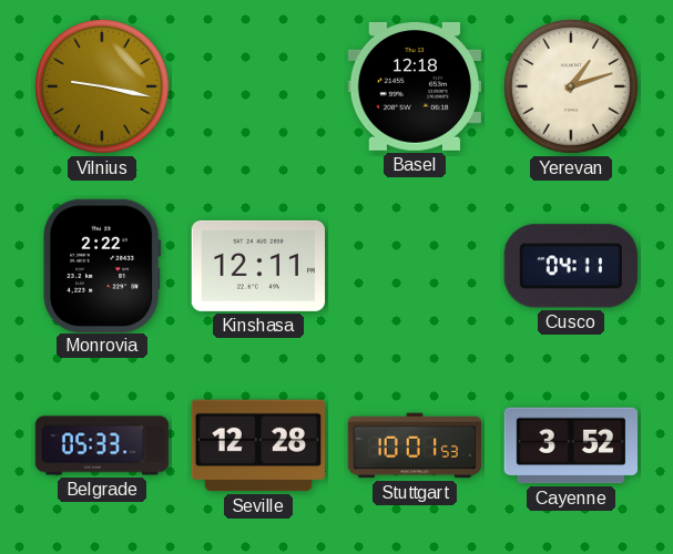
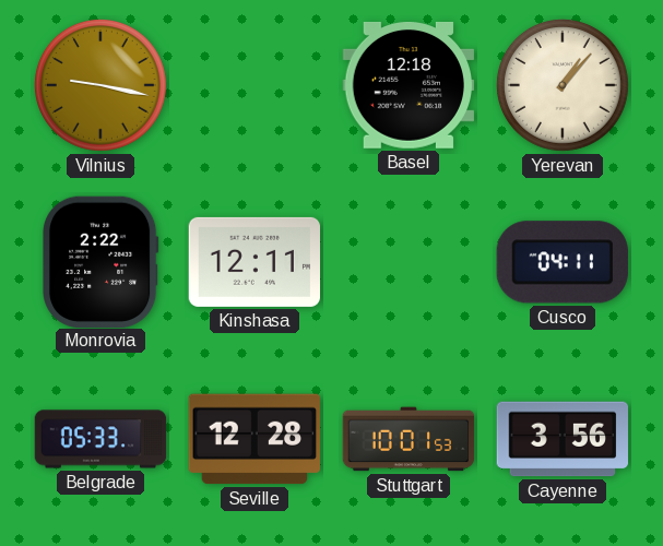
Yerevan: 1:12 -> 1:07
Cayenne: 3:52 -> 3:56
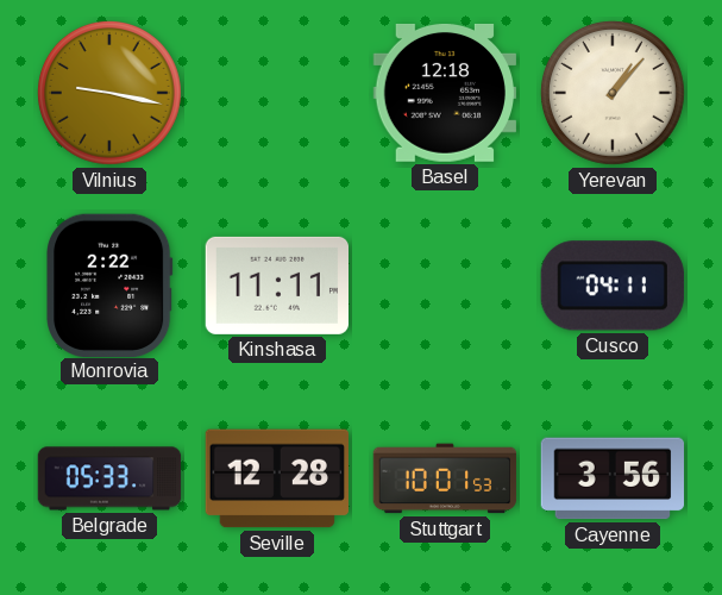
Kinshasa: 12:11 -> 11:11
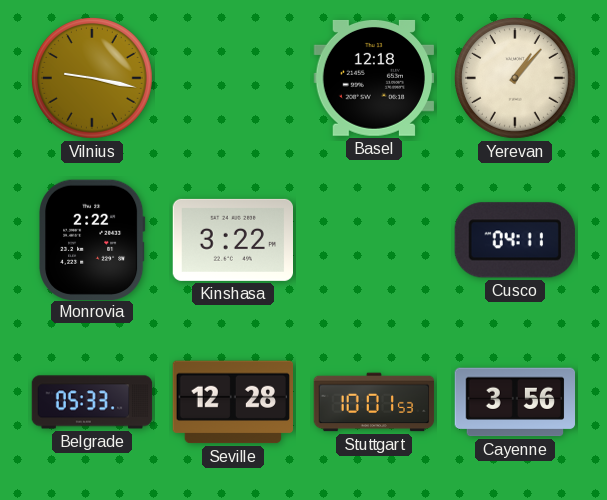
Kinshasa: 11:11 -> 3:22
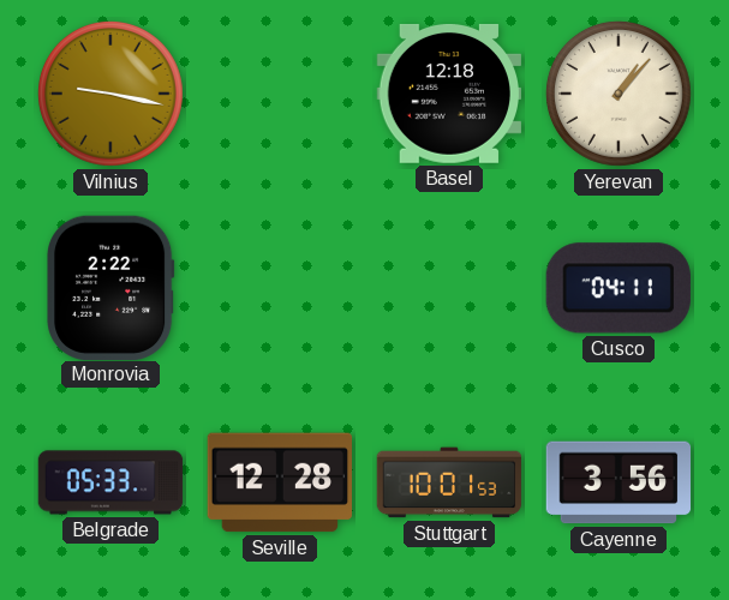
Kinshasa: 3:22 -> none
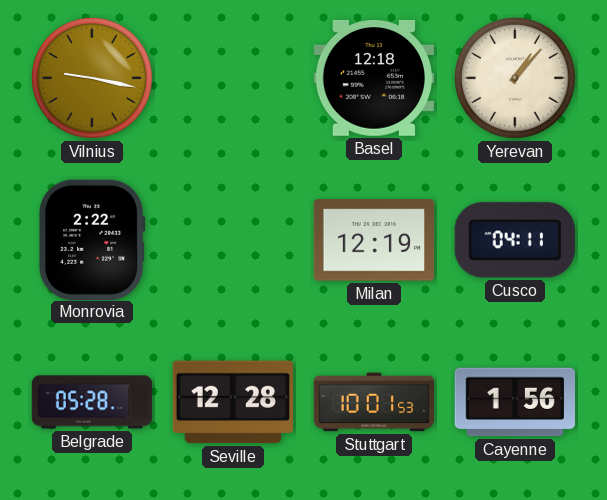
Milan: none -> 12:19
Belgrade: 05:33 -> 05:28
Cayenne: 3:56 -> 1:56
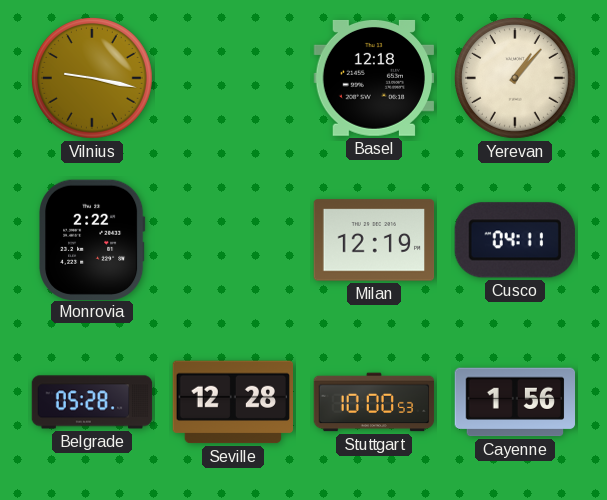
Stuttgart: 10:01 -> 10:00
